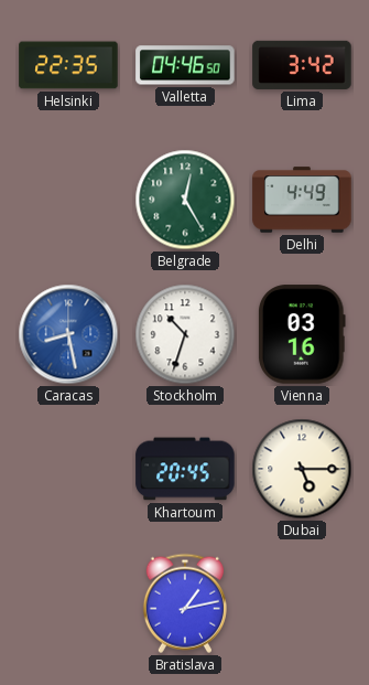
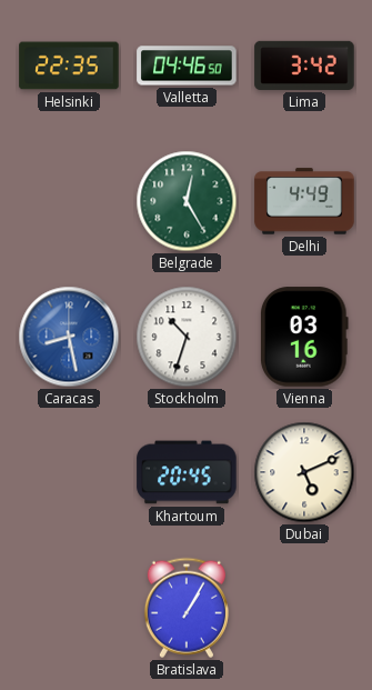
Dubai: 5:15 -> 5:11
Bratislava: 1:13 -> 1:05
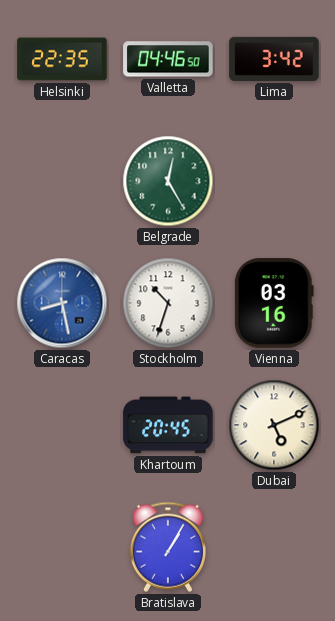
Delhi: 4:49 -> none
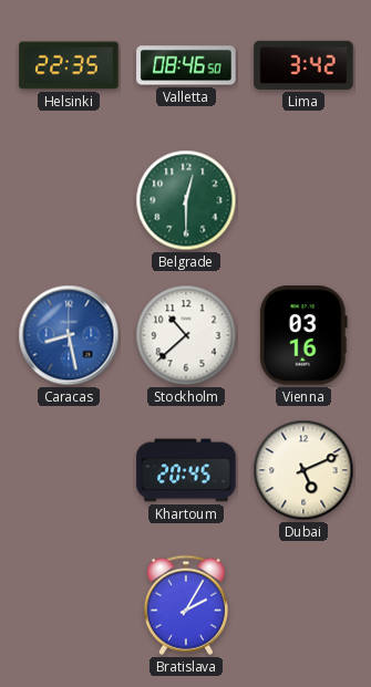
Valletta: 04:46 -> 08:46
Belgrade: 12:25 -> 12:30
Stockholm: 10:33 -> 10:38
Bratislava: 1:05 -> 2:05
